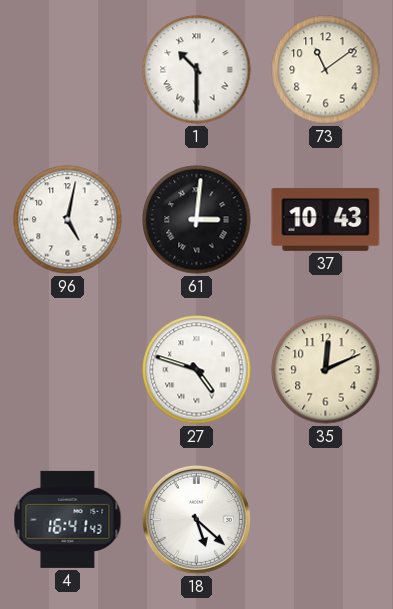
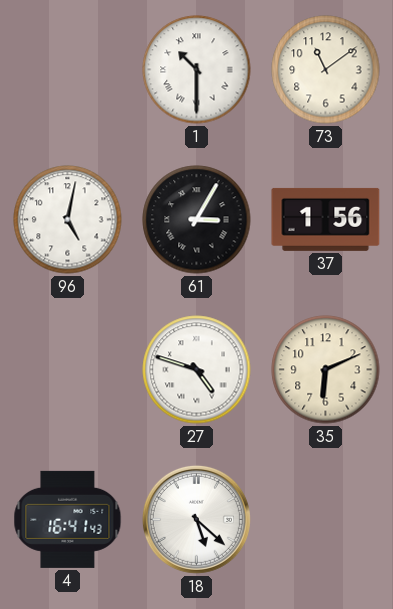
61: 3:01 -> 3:05
37: 10:43 -> 1:56
35: 12:11 -> 6:11
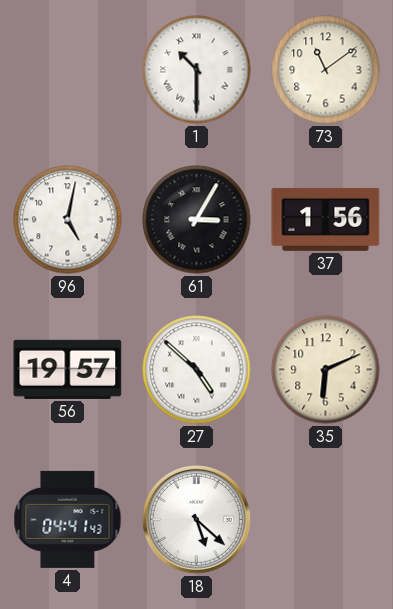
56: none -> 19:57
27: 4:48 -> 4:52
4: 16:41 -> 04:41
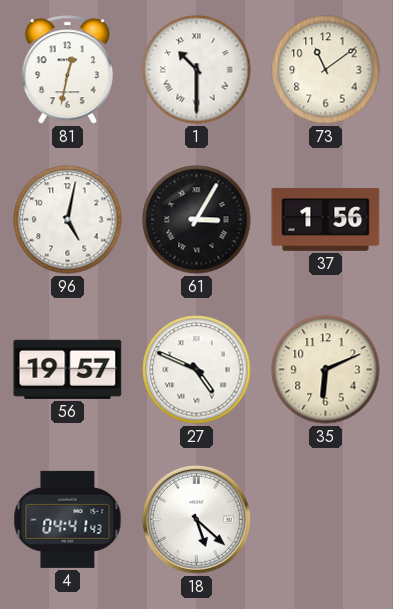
81: none -> 12:32
27: 4:52 -> 4:49
